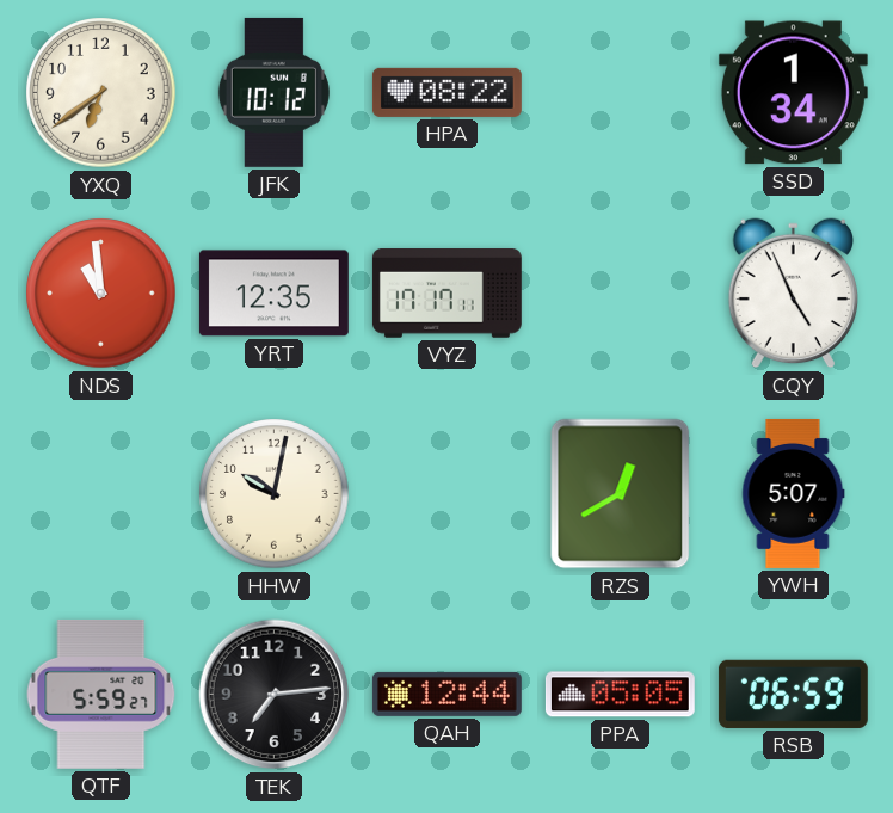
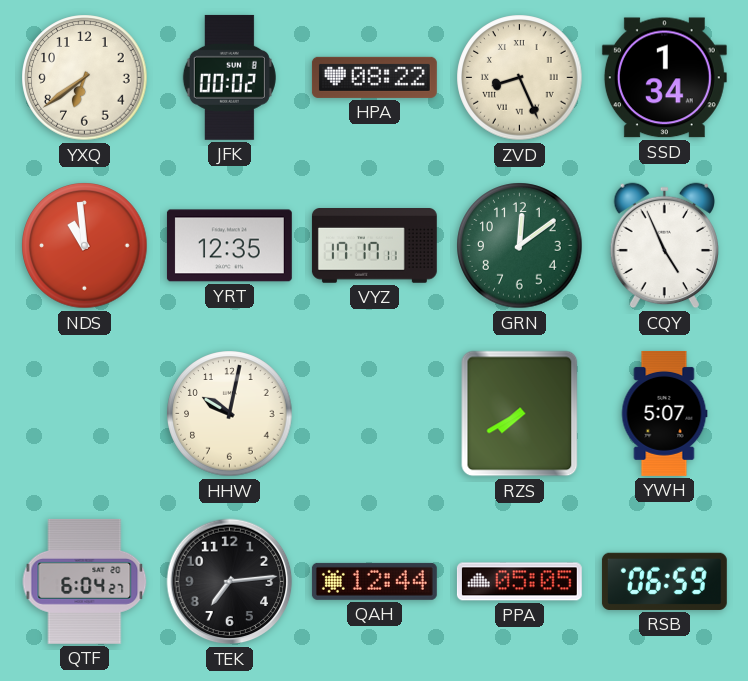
JFK: 10:12 -> 00:02
ZVD: none -> 8:26
GRN: none -> 12:09
RZS: 12:40 -> 7:40
QTF: 5:59 -> 6:04
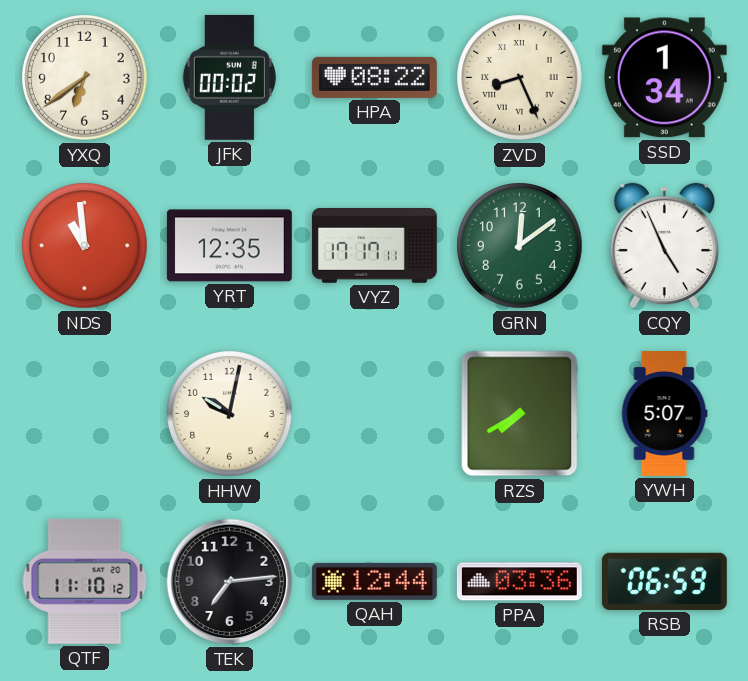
QTF: 6:04 -> 11:10
PPA: 05:05 -> 03:36
